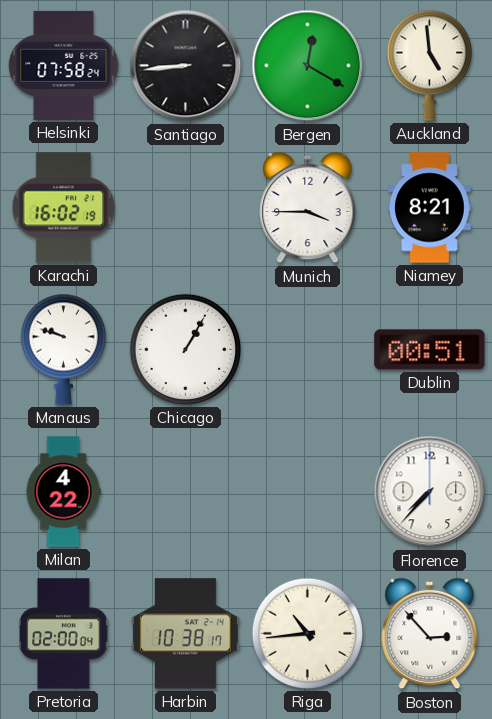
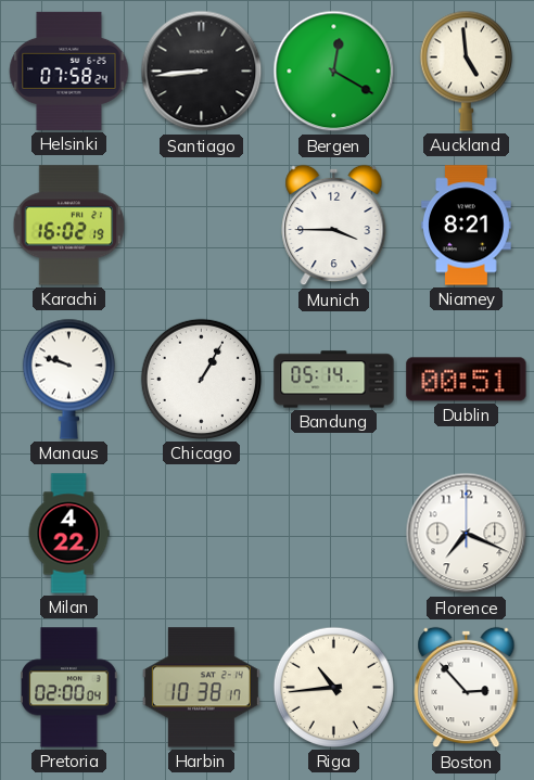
Bandung: none -> 05:14
Florence: 7:37 -> 7:19
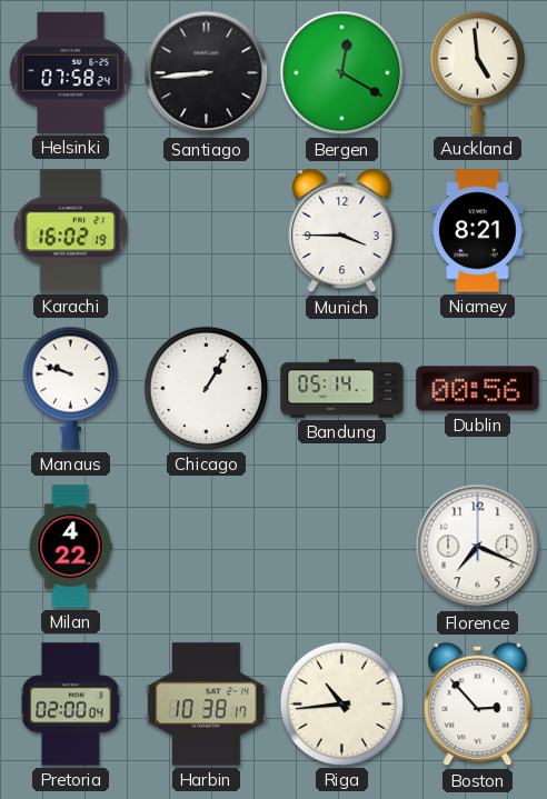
Dublin: 00:51 -> 00:56
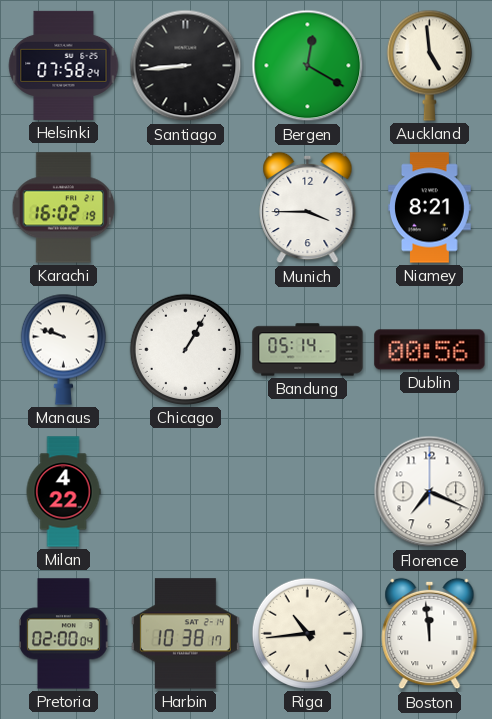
Boston: 2:53 -> 11:59
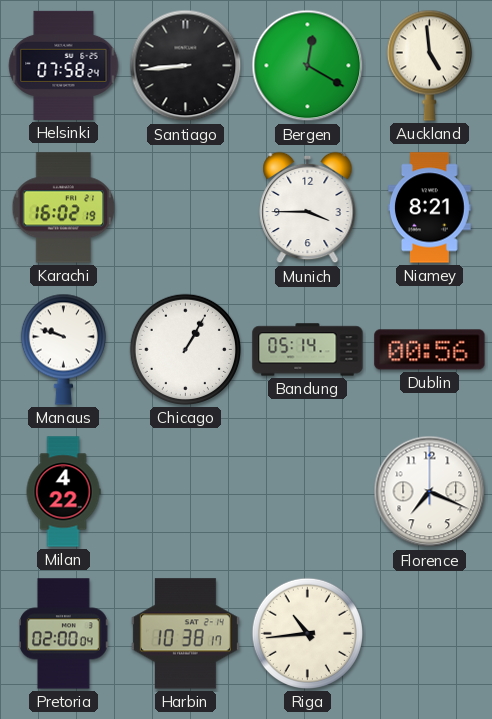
Boston: 11:59 -> none
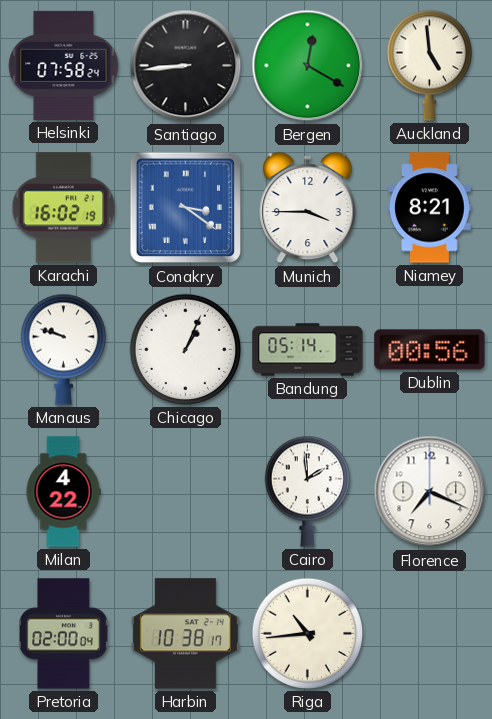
Conakry: none -> 3:21
Chicago: 1:05 -> 1:04
Cairo: none -> 1:59
